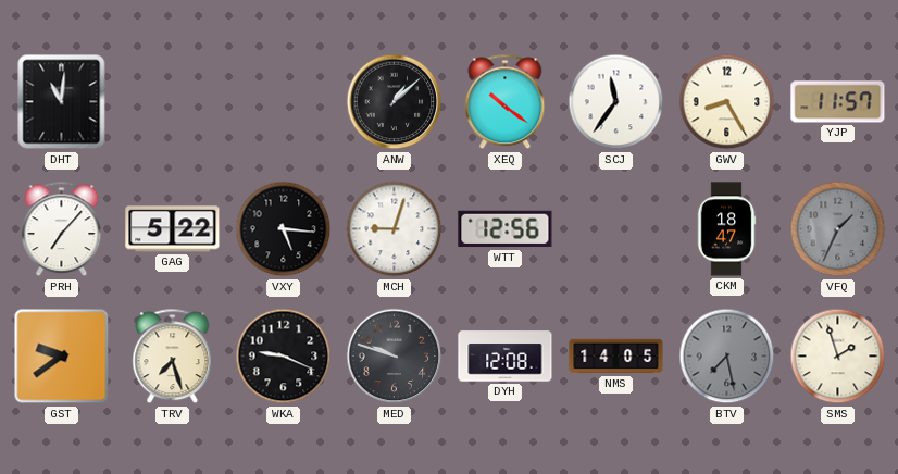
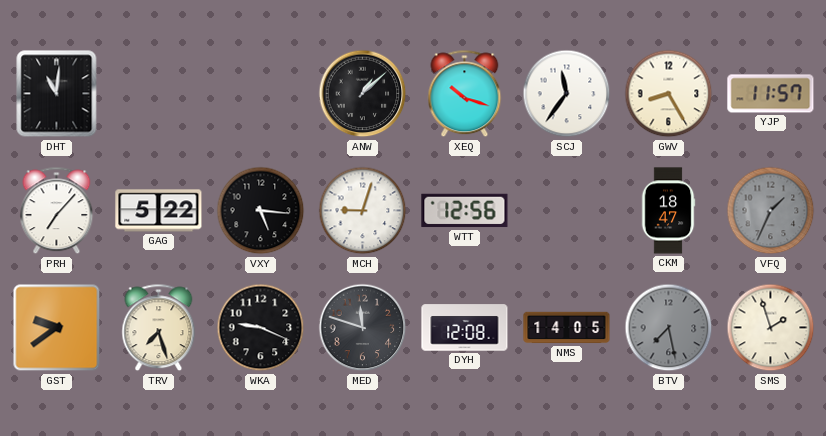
XEQ: 10:21 -> 10:18
MED: 9:48 -> 11:48
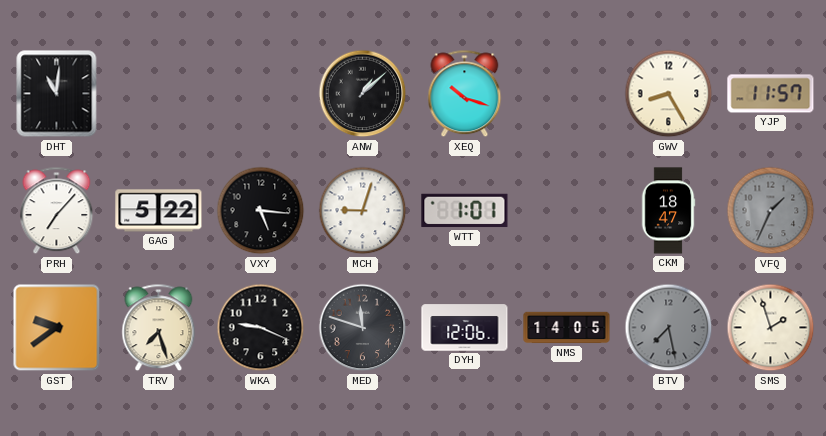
SCJ: 11:36 -> none
WTT: 12:56 -> 1:01
DYH: 12:08 -> 12:06
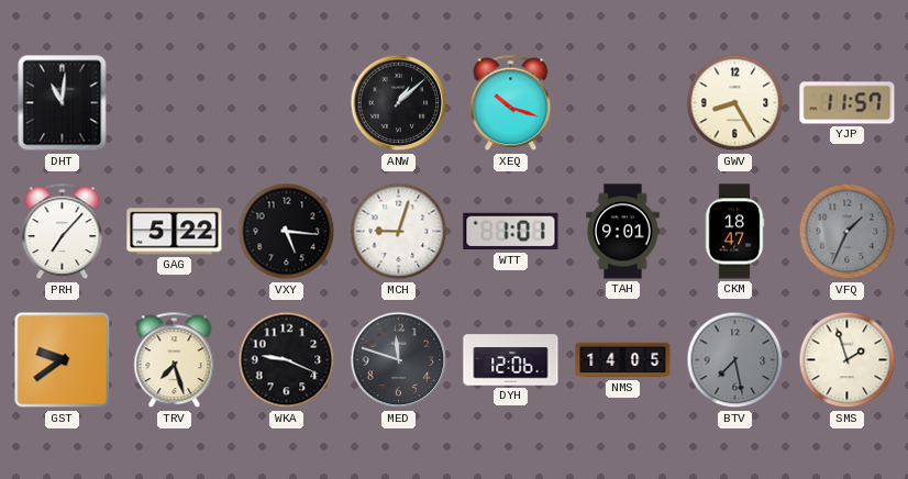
TAH: none -> 9:01
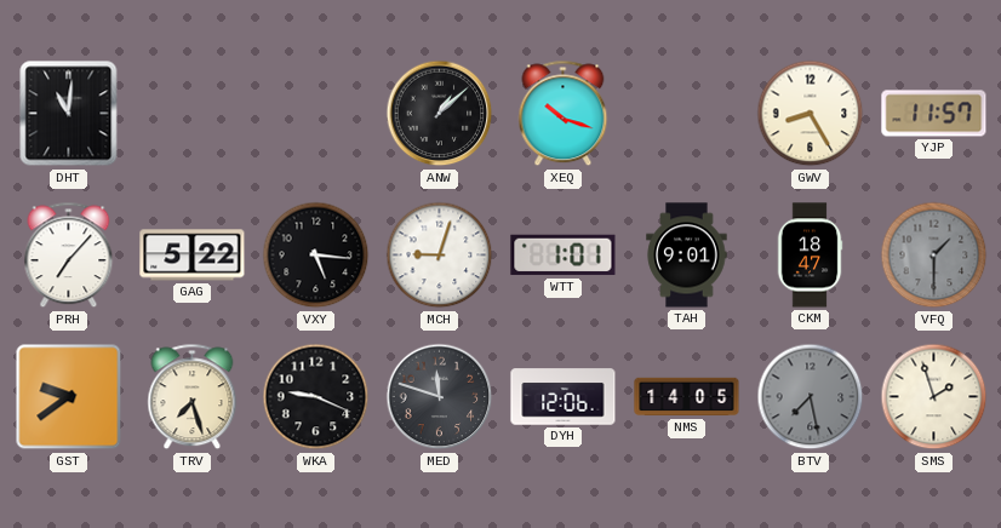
VFQ: 1:34 -> 1:30
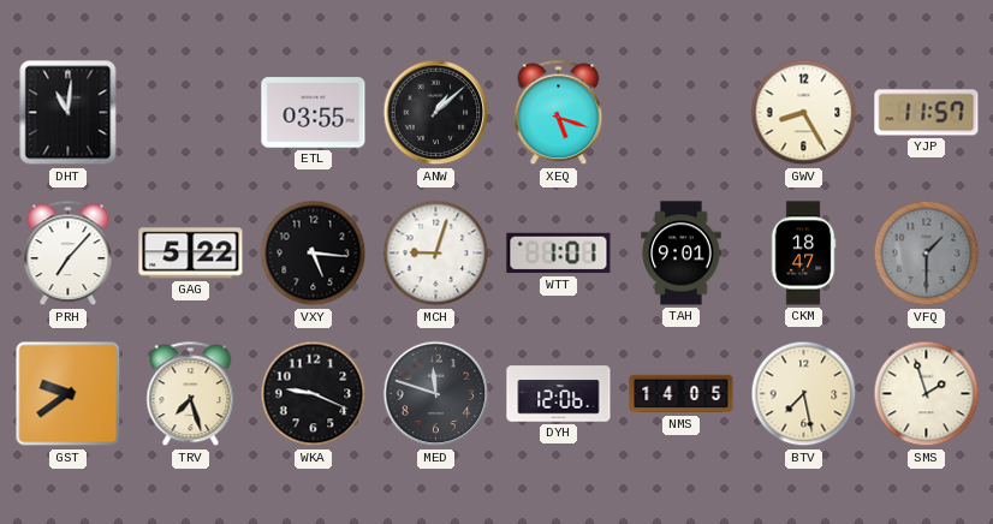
ETL: none -> 03:55
XEQ: 10:18 -> 5:18
BTV dial: grey -> cream
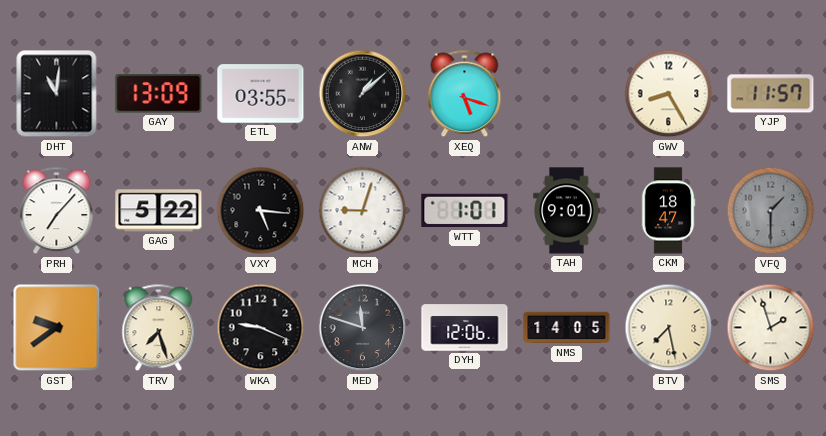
GAY: none -> 13:09
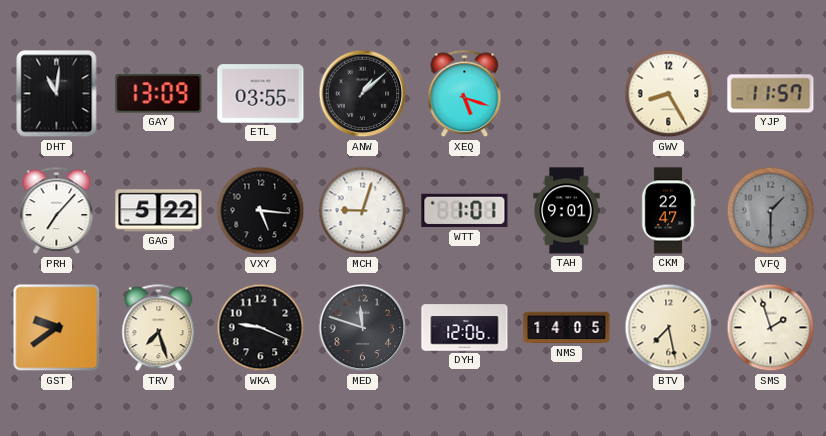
CKM: 18:47 -> 22:47
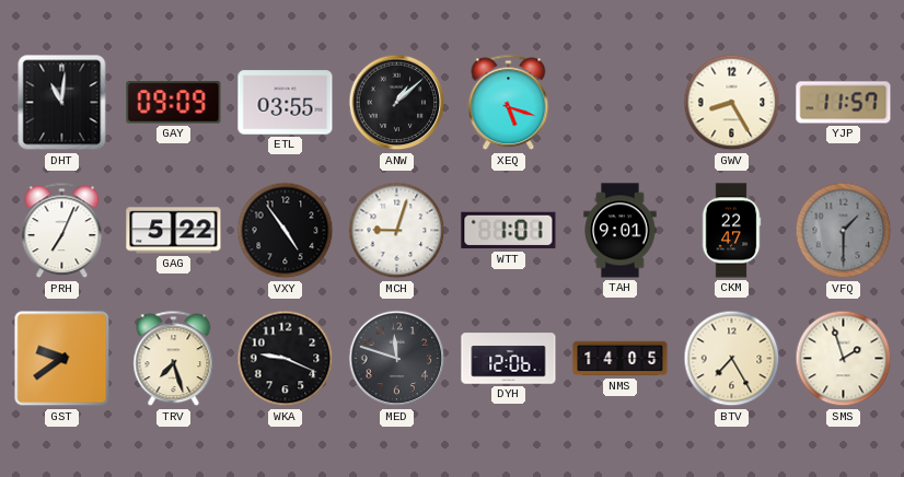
GAY: 13:09 -> 09:09
PRH: 7:07 -> 7:04
VXY: 5:16 -> 4:54
BTV: 7:28 -> 7:25
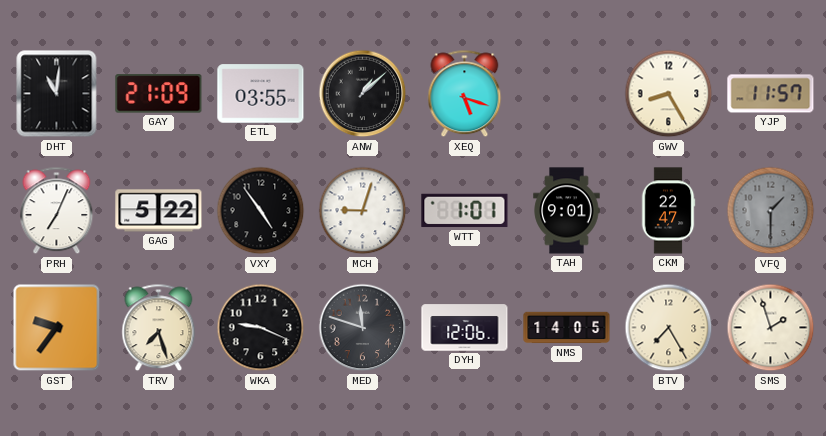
GAY: 09:09 -> 21:09
GST: 9:39 -> 9:36
